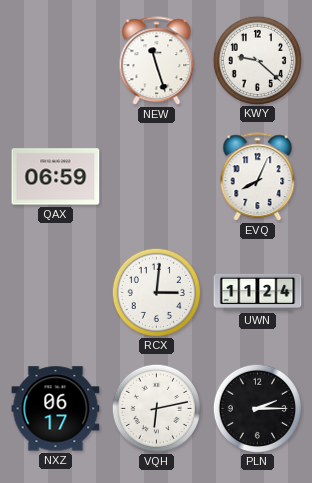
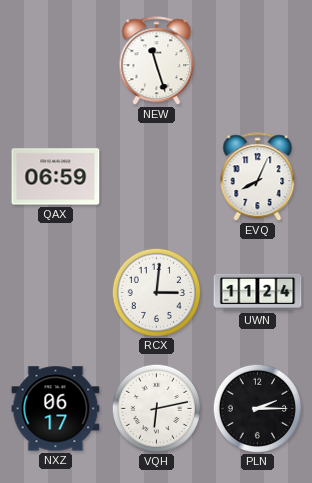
KWY: 9:22 -> none
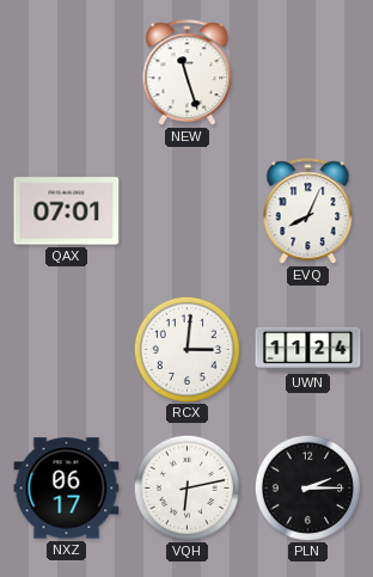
QAX: 06:59 -> 07:01
